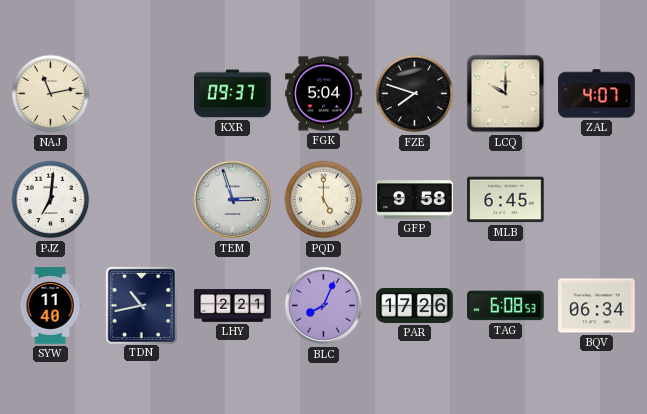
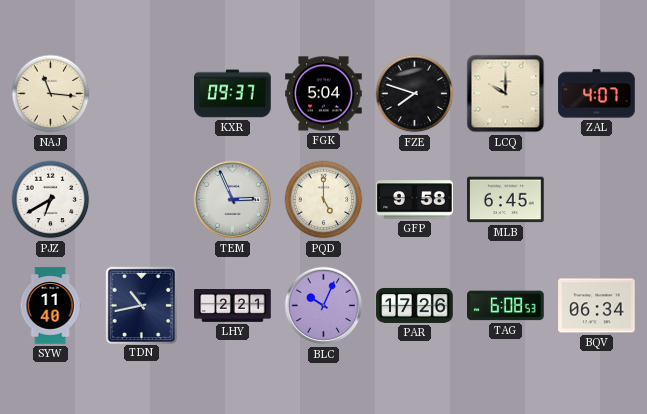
NAJ: 11:13 -> 11:16
PJZ: 7:01 -> 6:40
TEM: 2:57 -> 2:56
BLC: 8:04 -> 10:04
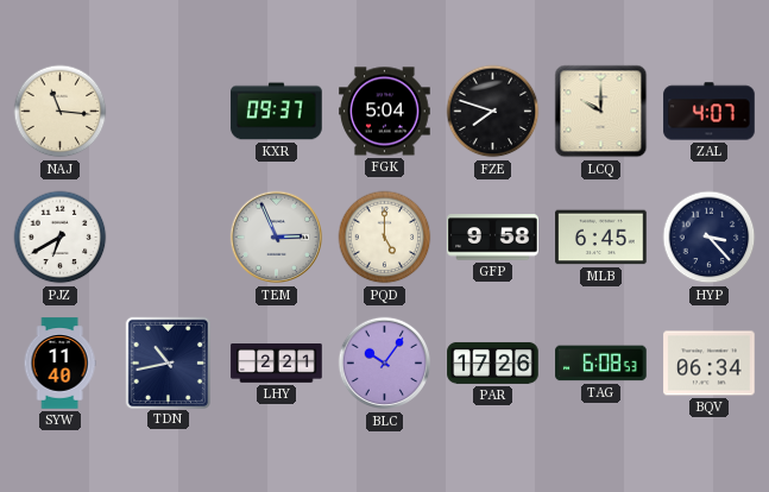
HYP: none -> 3:23
BLC: 10:04 -> 10:06
